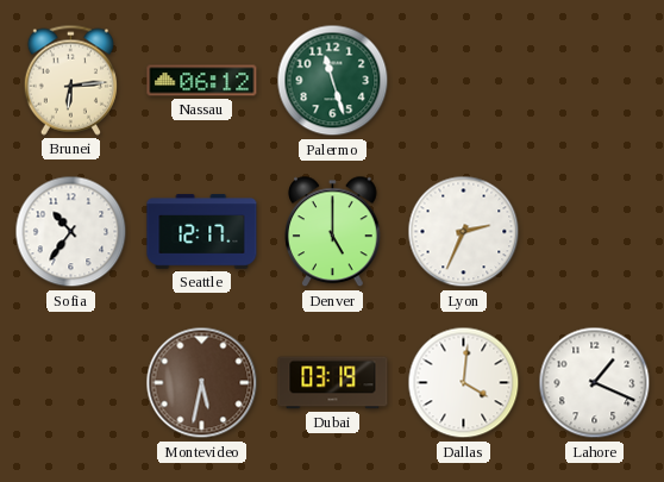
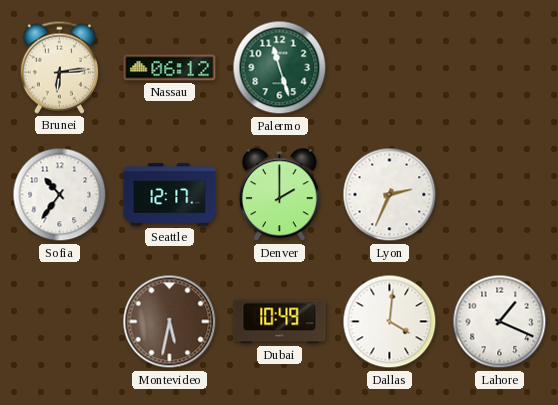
Denver: 5:00 -> 2:00
Dubai: 03:19 -> 10:49
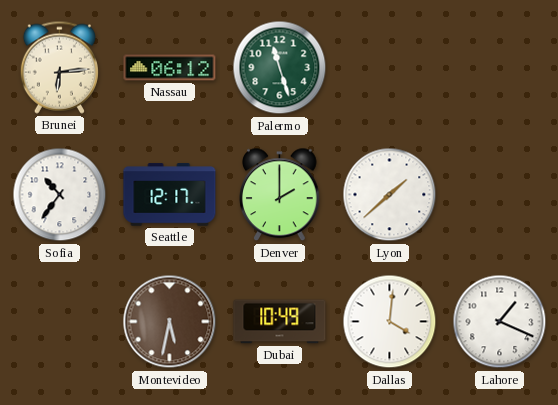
Lyon: 2:34 -> 1:38
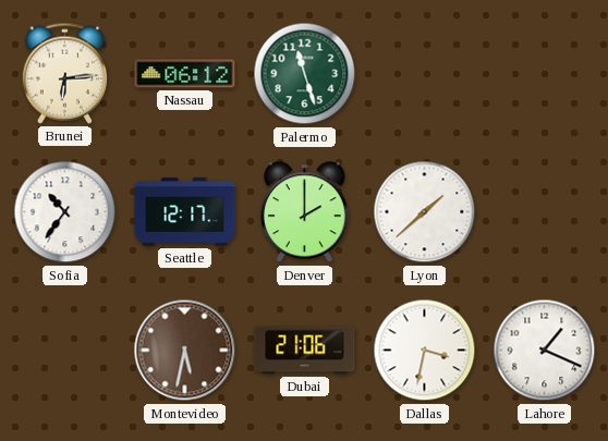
Dubai: 10:49 -> 21:06
Dallas: 4:01 -> 3:32
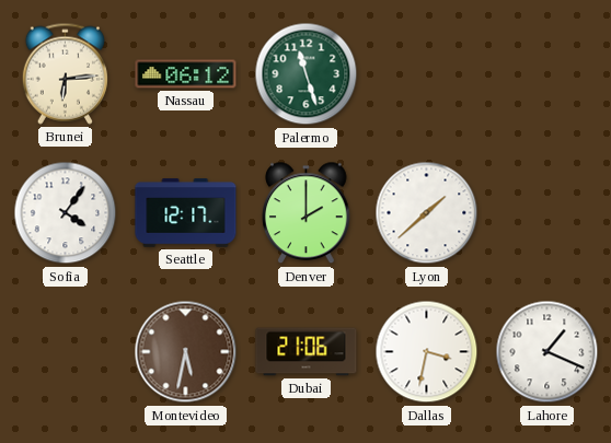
Sofia: 10:36 -> 4:06
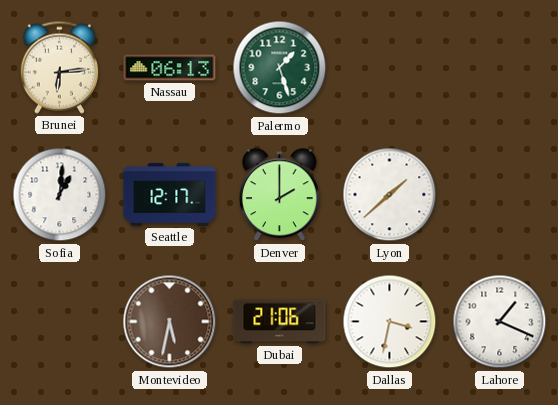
Nassau: 06:12 -> 06:13
Palermo: 11:27 -> 1:27
Sofia: 4:06 -> 1:01
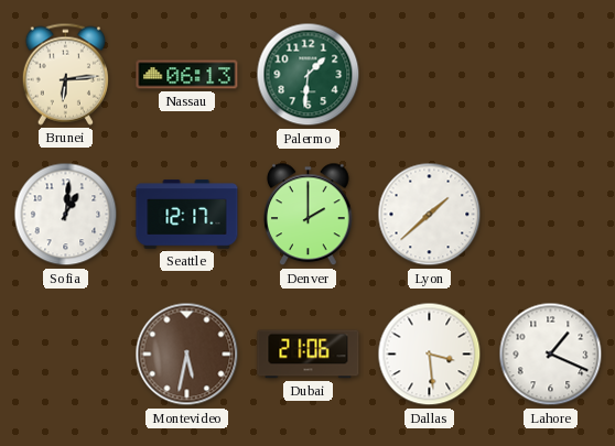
Palermo: 1:27 -> 1:31
Dallas: 3:32 -> 3:29
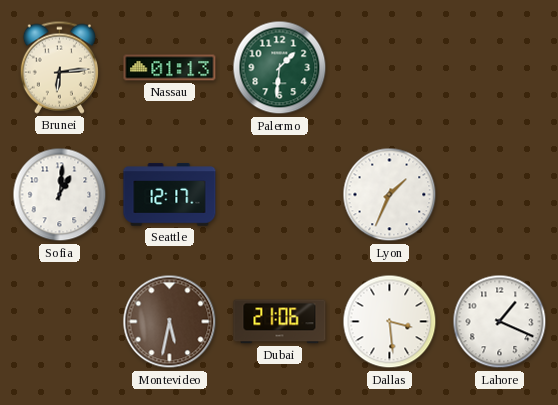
Nassau: 06:13 -> 01:13
Denver: 2:00 -> none
Lyon: 1:38 -> 1:34
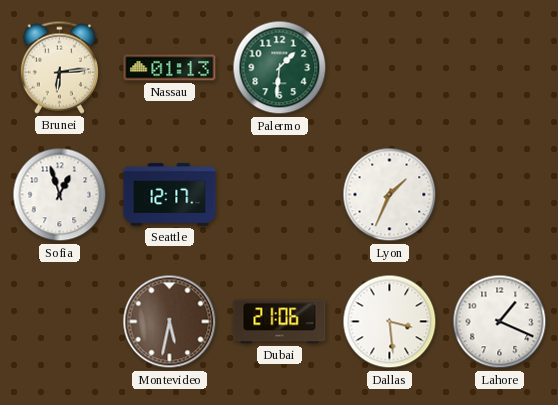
Sofia: 1:01 -> 12:57
